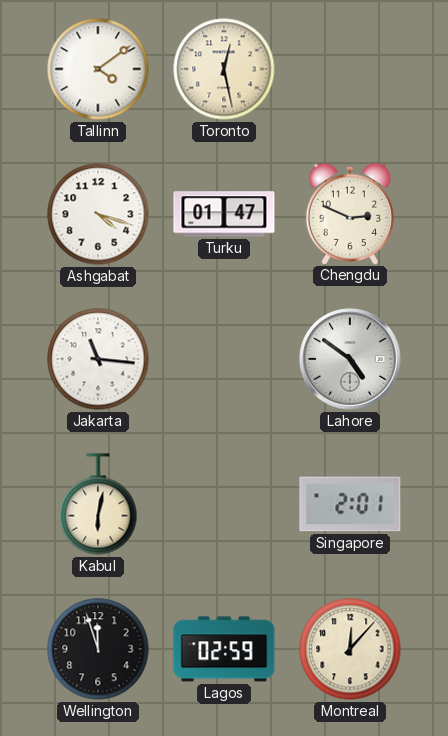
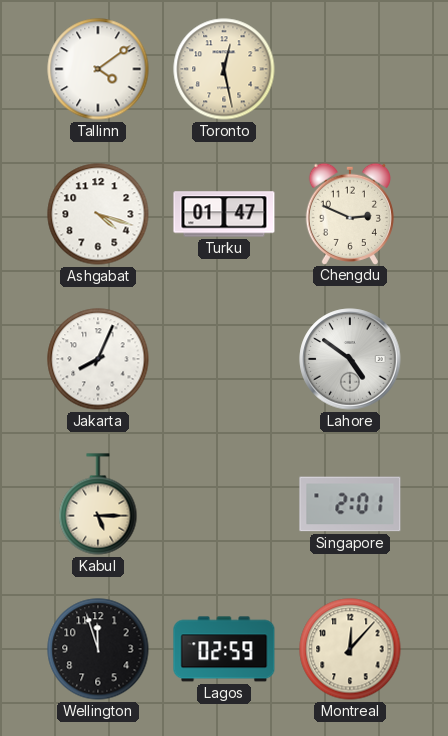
Jakarta: 11:16 -> 8:04
Kabul: 6:02 -> 5:15
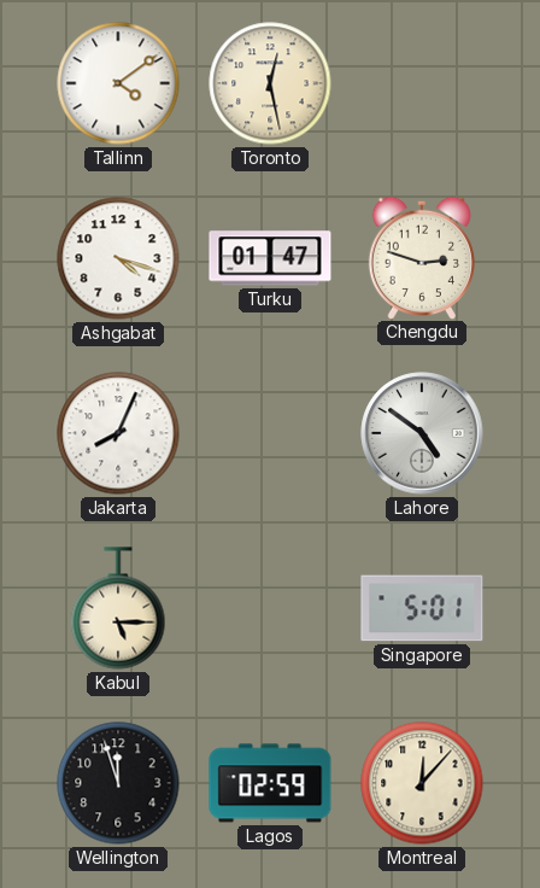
Chengdu: 2:49 -> 2:48
Singapore: 2:01 -> 5:01
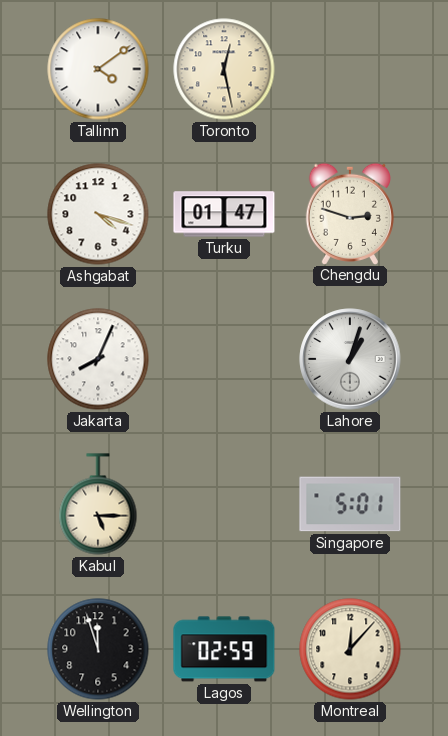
Lahore: 4:51 -> 1:03
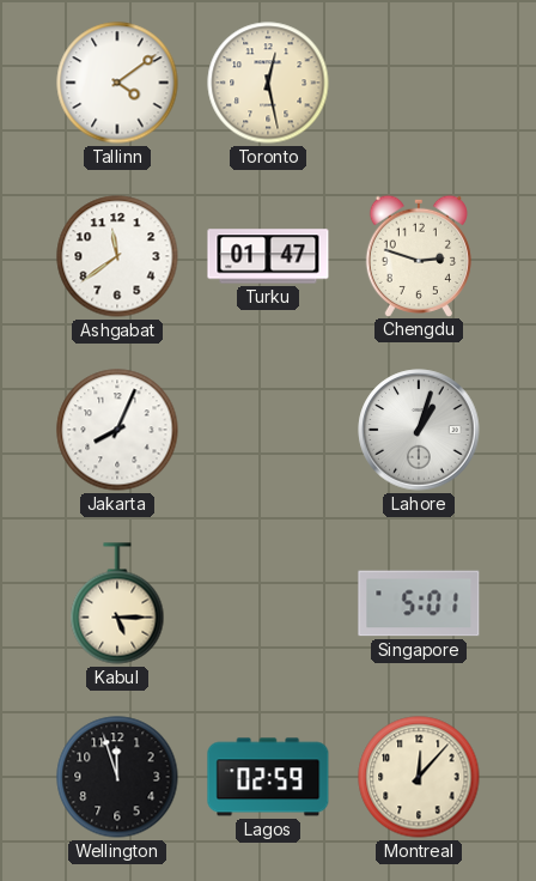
Ashgabat: 4:18 -> 11:39
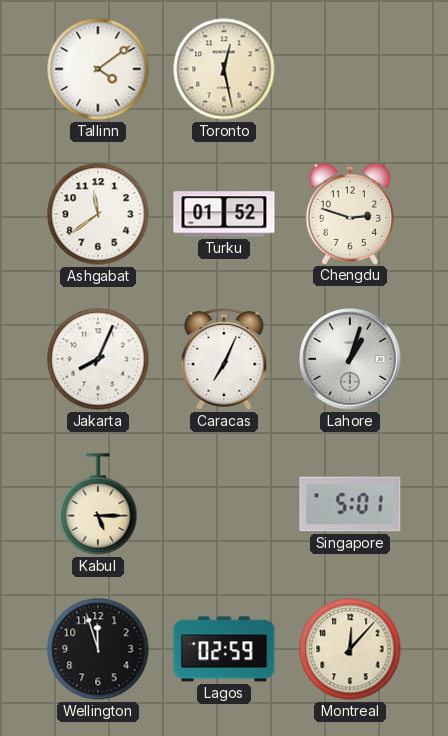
Turku: 01:47 -> 01:52
Caracas: none -> 7:04
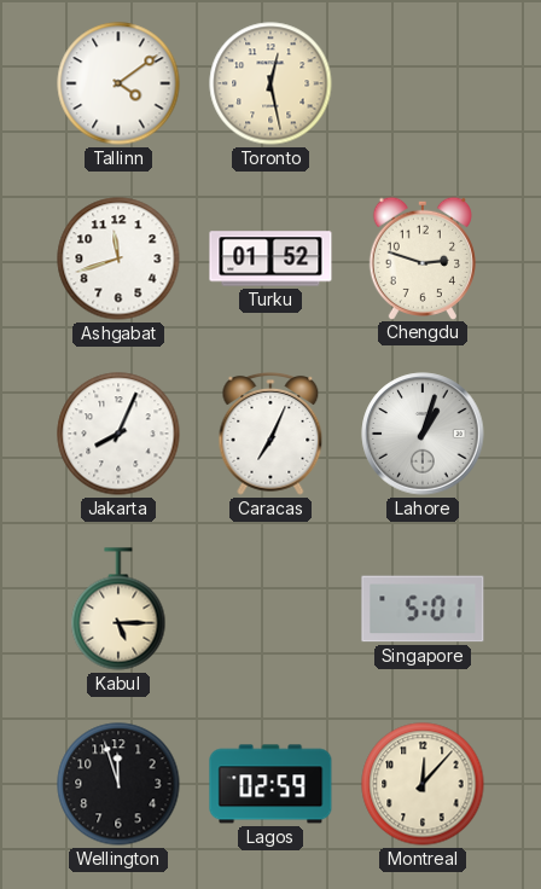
Ashgabat: 11:39 -> 11:42
